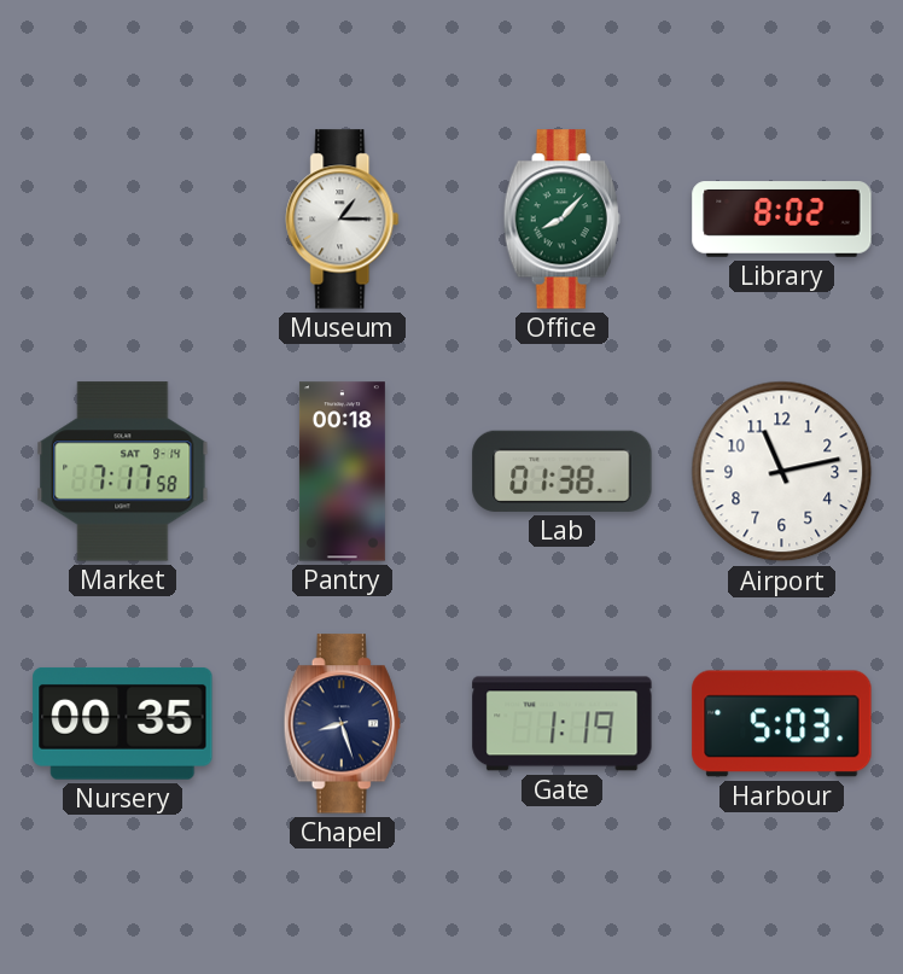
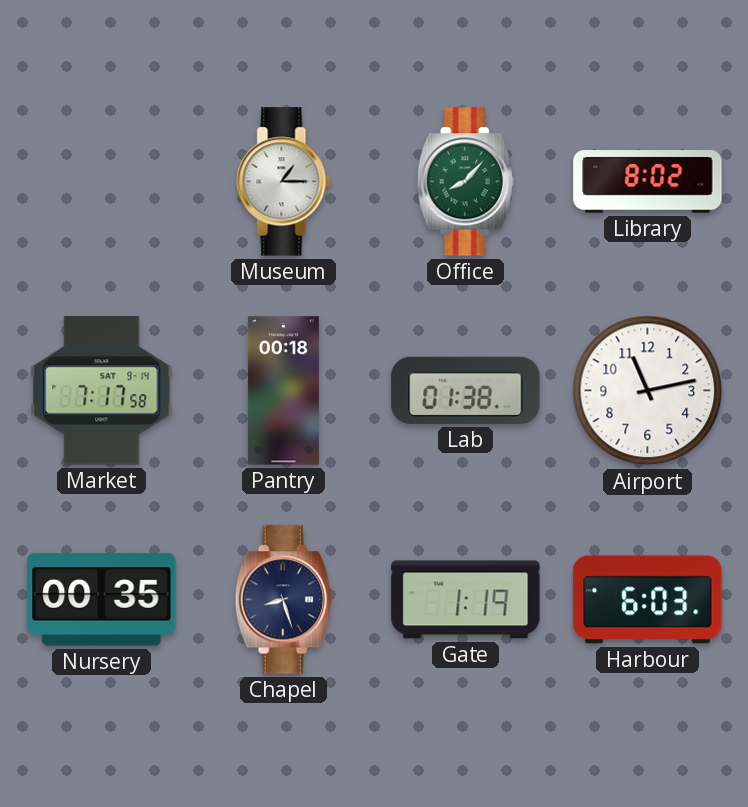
Harbour: 5:03 -> 6:03
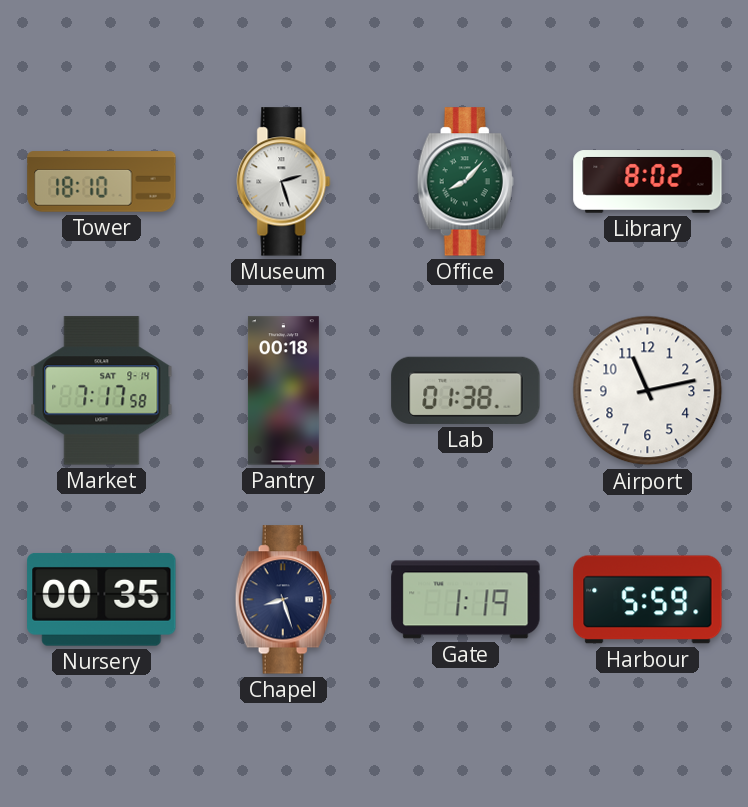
Tower: none -> 18:10
Museum: 1:15 -> 2:27
Harbour: 6:03 -> 5:59
